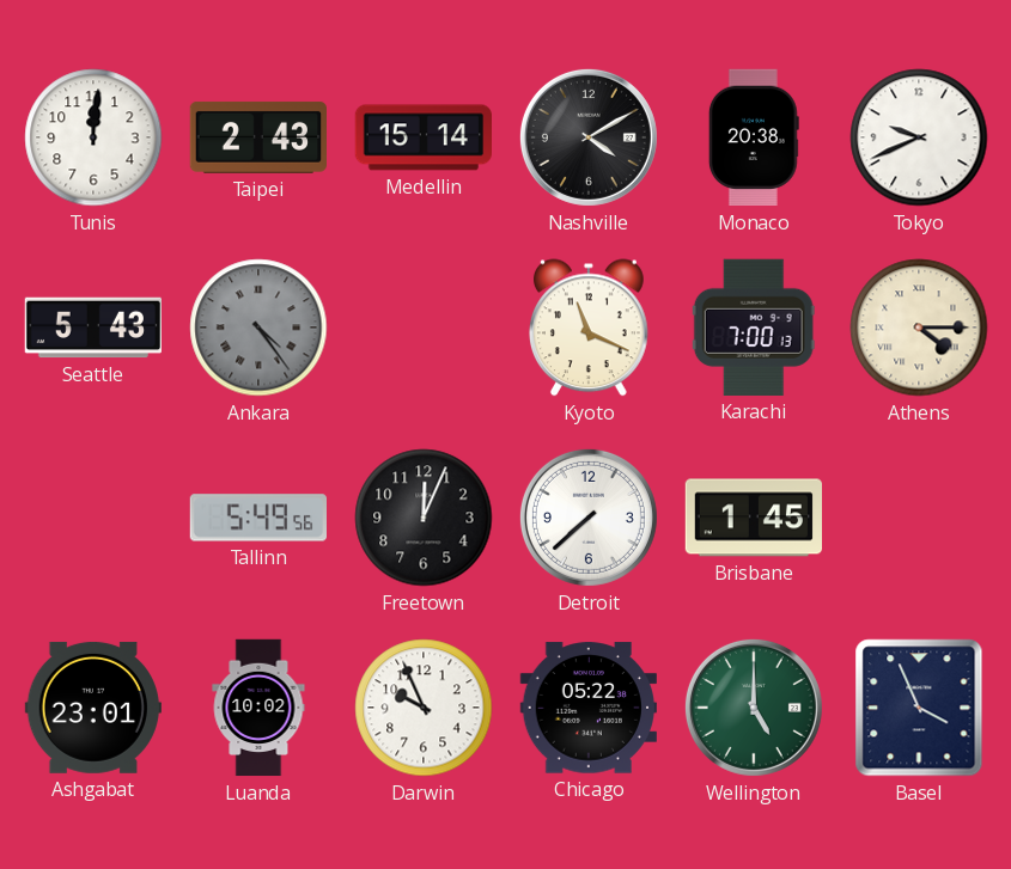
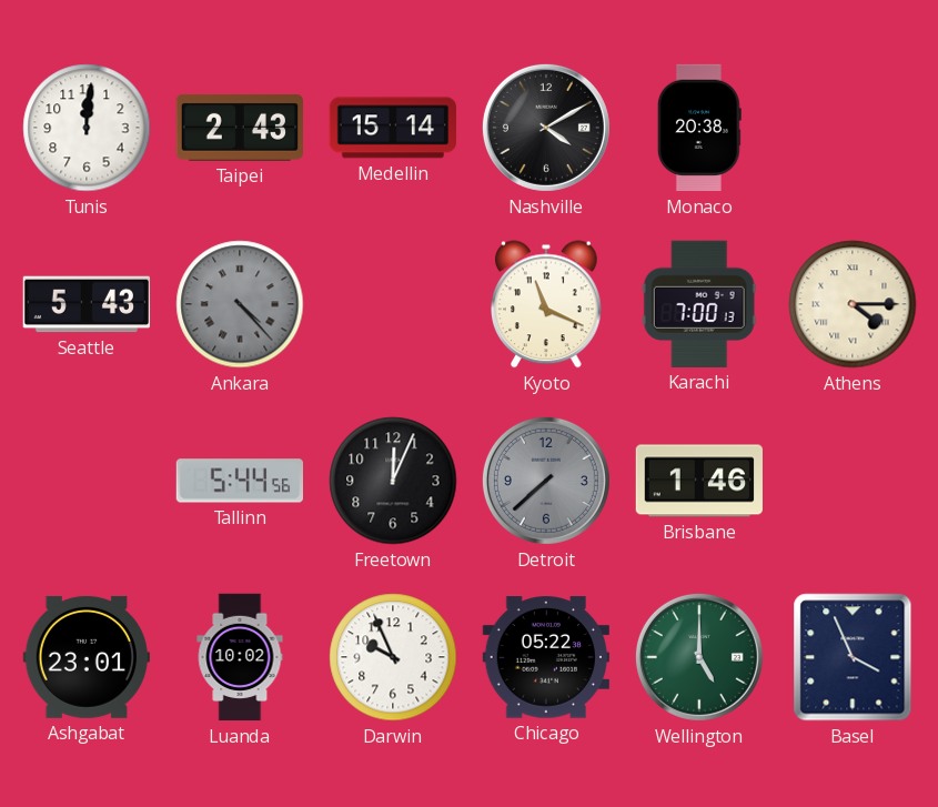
Tokyo: 9:41 -> none
Ankara: 4:24 -> 4:23
Tallinn: 5:49 -> 5:44
Detroit dial: white -> grey
Brisbane: 1:45 -> 1:46
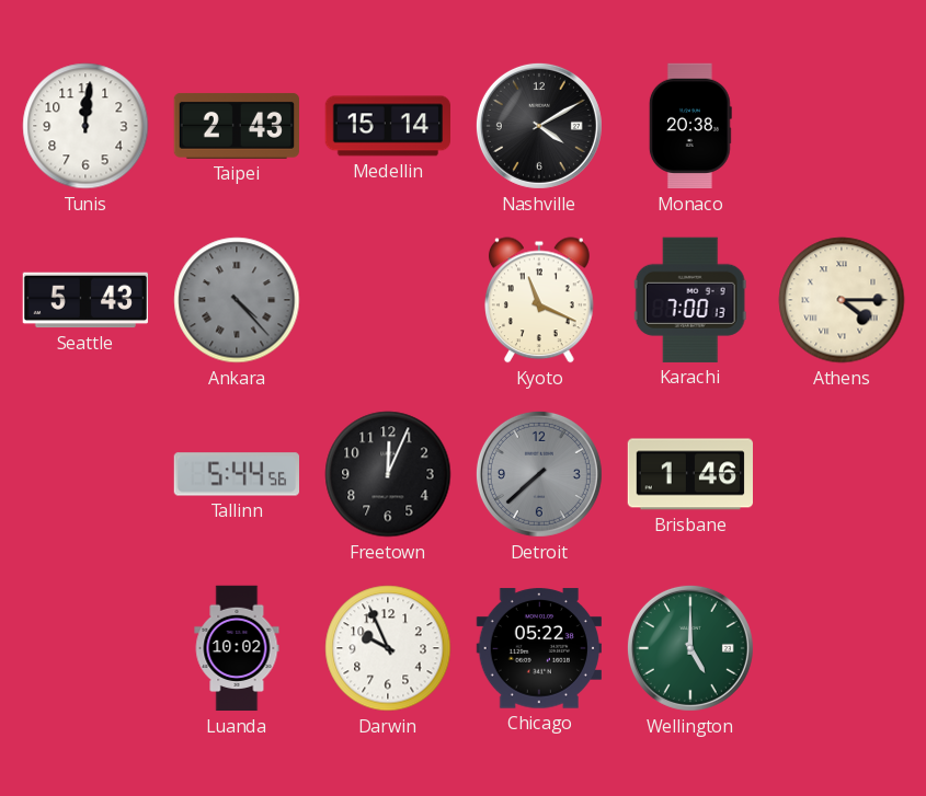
Ashgabat: 23:01 -> none
Basel: 3:56 -> none
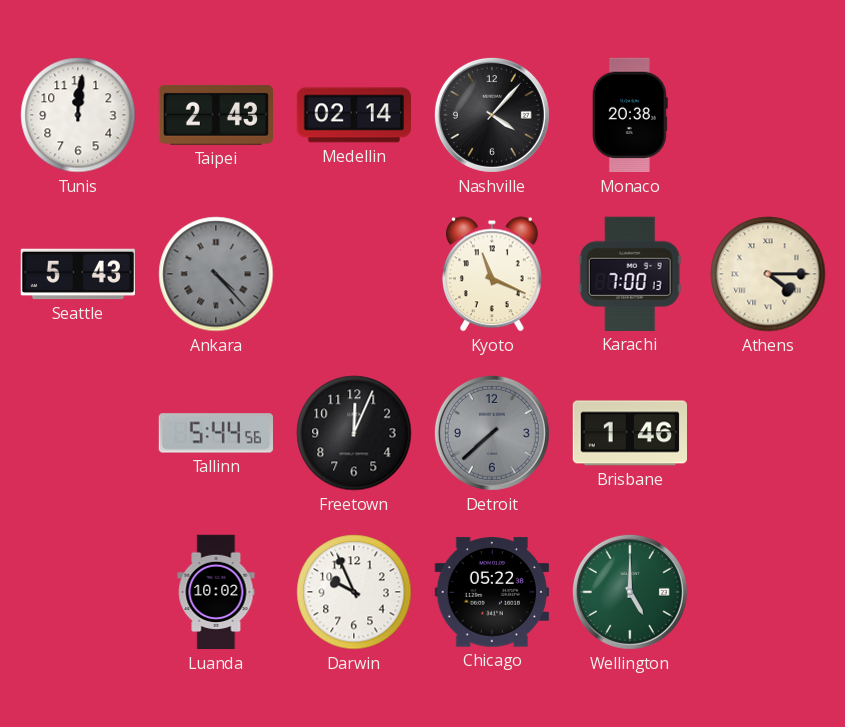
Medellin: 15:14 -> 02:14
Nashville: 4:10 -> 4:07
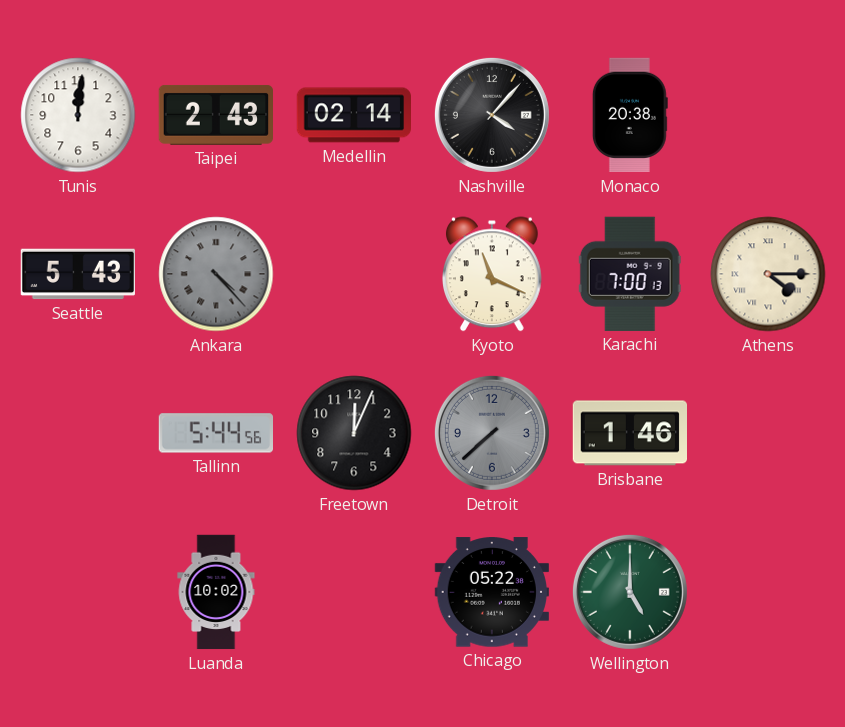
Darwin: 9:56 -> none
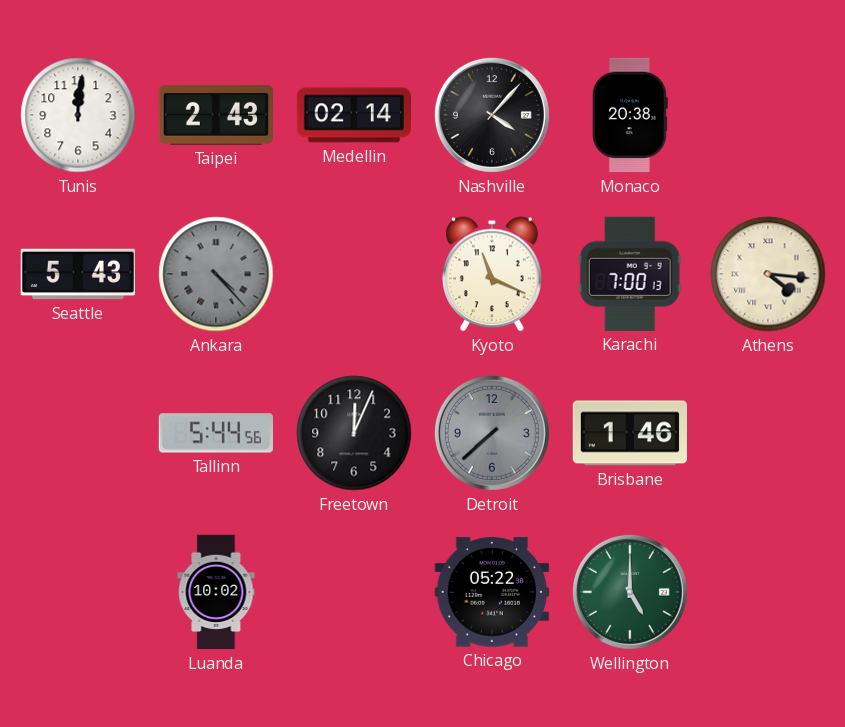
Athens: 4:15 -> 4:16
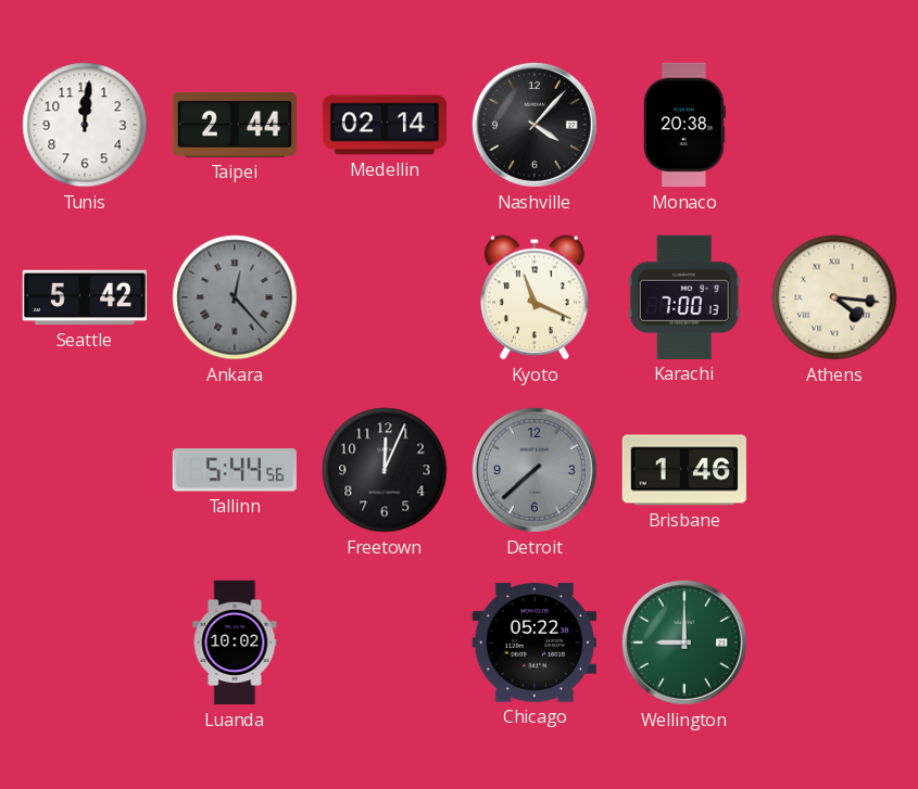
Taipei: 2:43 -> 2:44
Seattle: 5:43 -> 5:42
Ankara: 4:23 -> 12:23
Wellington: 5:00 -> 9:00
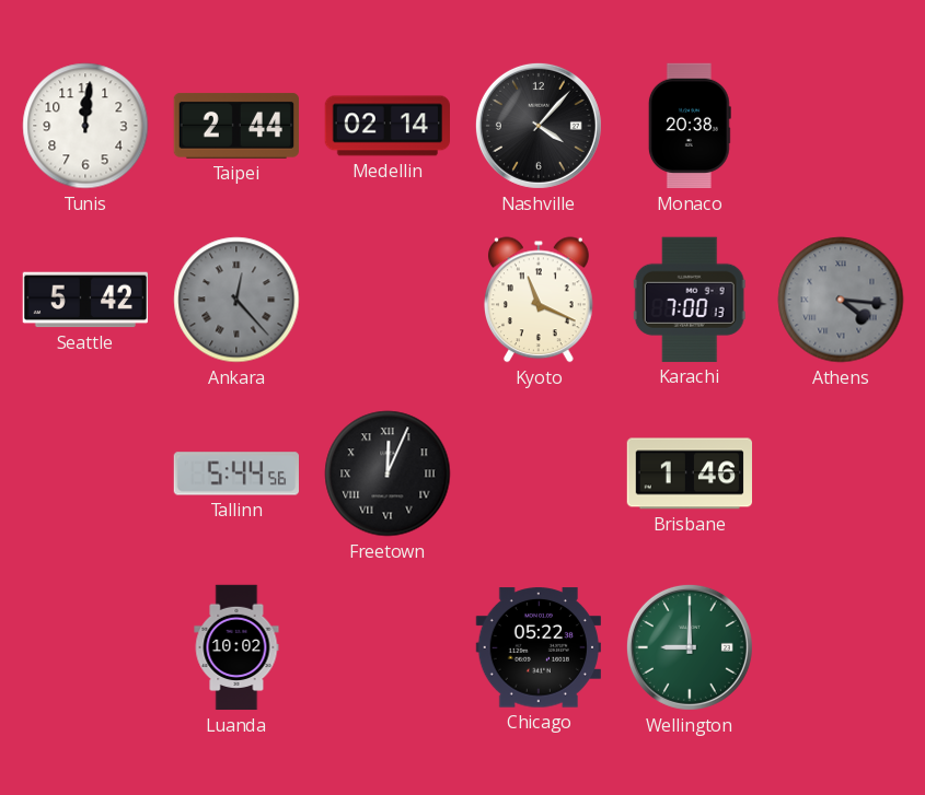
Athens dial: cream -> grey
Freetown numerals: Arabic -> Roman
Detroit: 7:38 -> none
